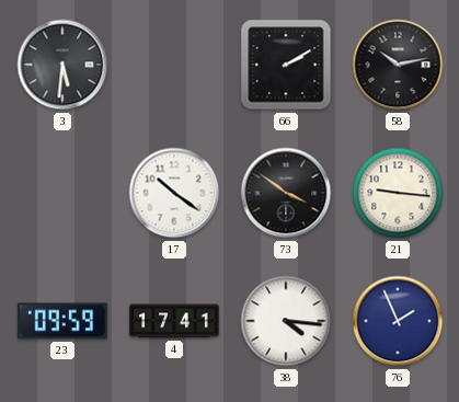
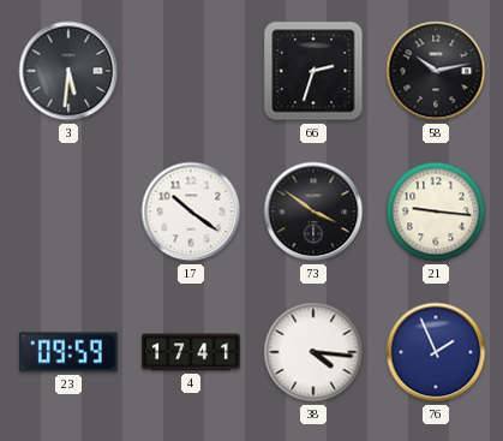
66: 2:10 -> 2:33
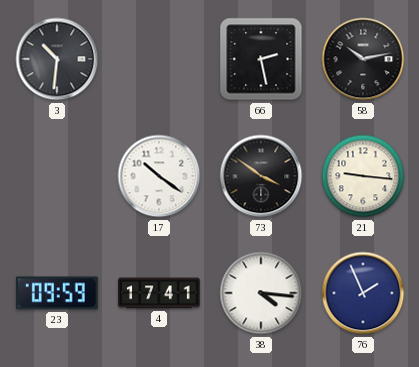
3: 5:31 -> 10:31
66: 2:33 -> 2:28
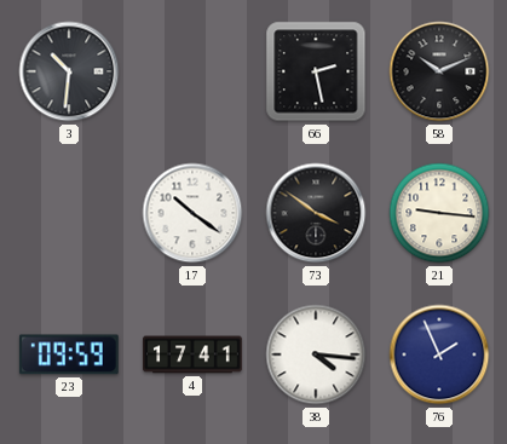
58: 10:13 -> 10:11
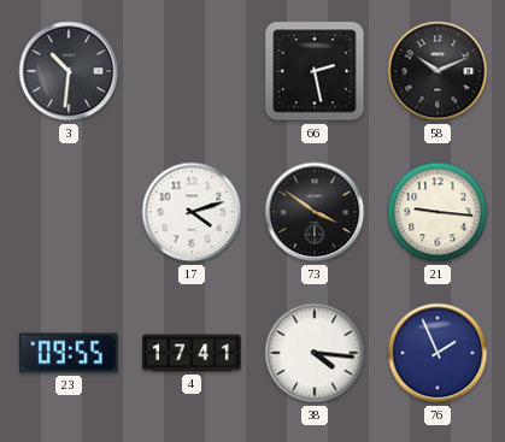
17: 10:21 -> 4:12
23: 09:59 -> 09:55
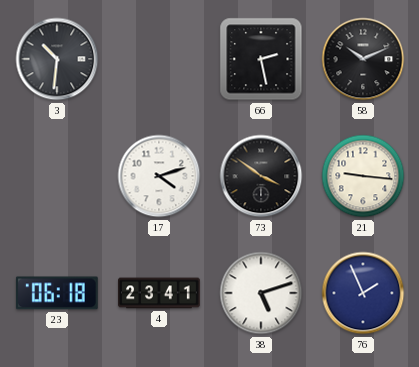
23: 09:55 -> 06:18
4: 17:41 -> 23:41
38: 4:16 -> 5:12
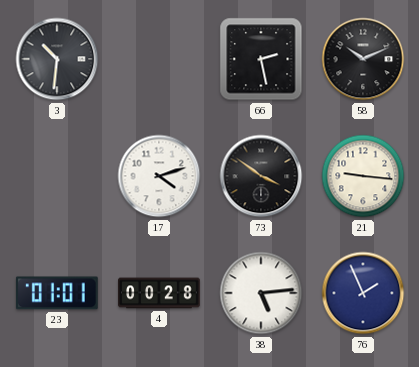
23: 06:18 -> 01:01
4: 23:41 -> 00:28
38: 5:12 -> 5:14
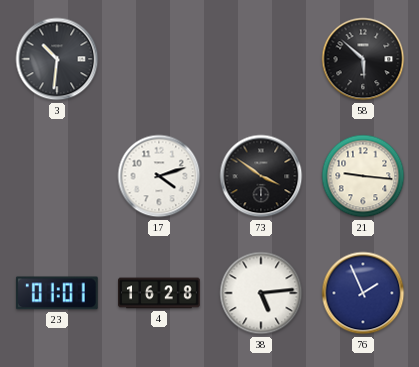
66: 2:28 -> none
58: 10:11 -> 5:52
4: 00:28 -> 16:28
